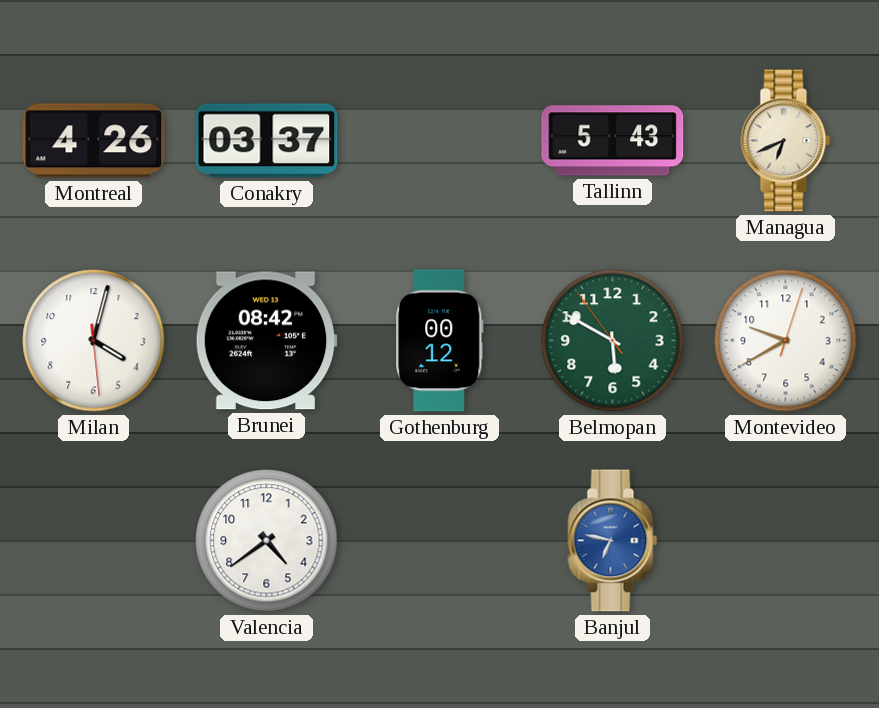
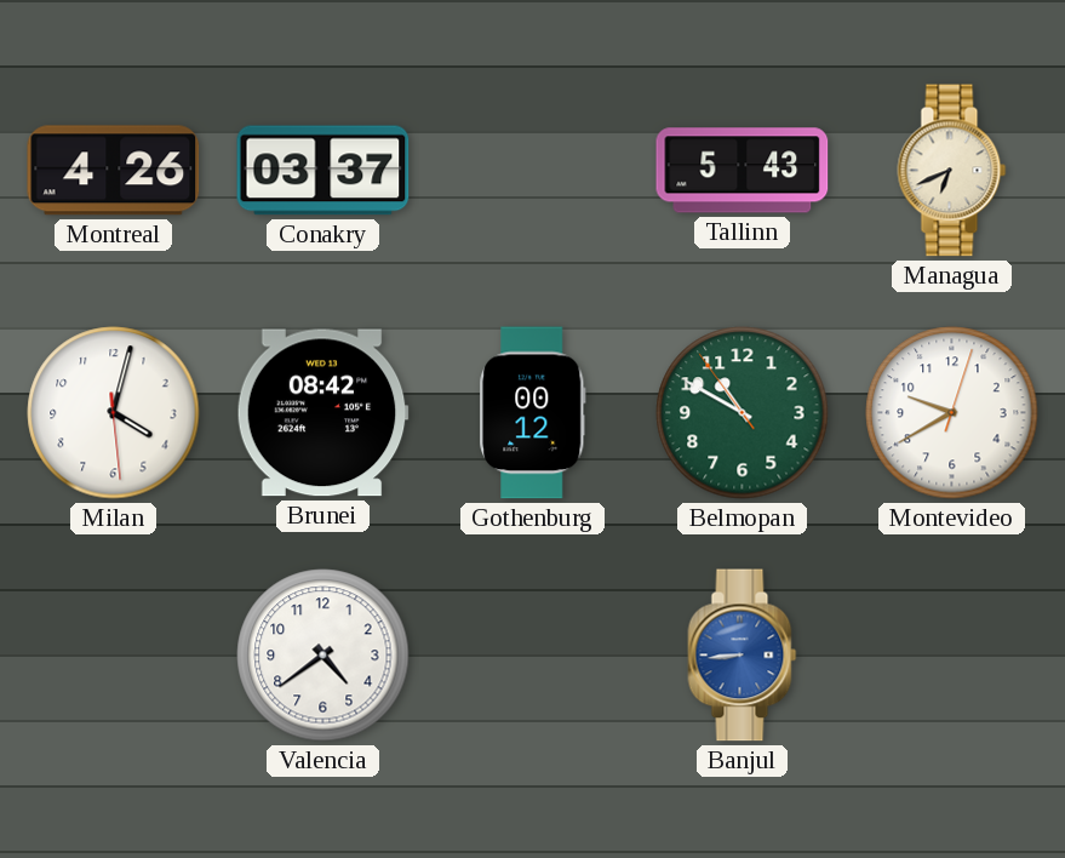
Belmopan: 5:49 -> 10:49
Banjul: 6:47 -> 8:44
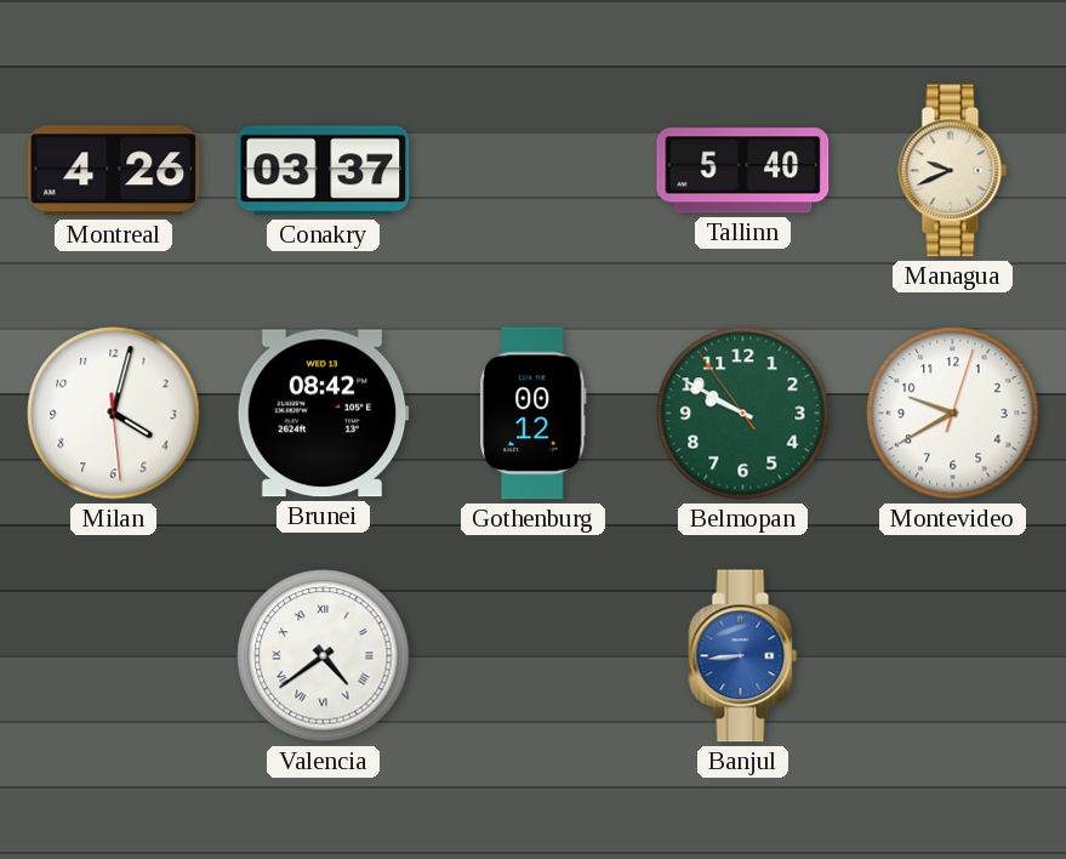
Tallinn: 5:43 -> 5:40
Managua: 6:41 -> 9:41
Belmopan: 10:49 -> 9:49
Valencia numerals: Arabic -> Roman
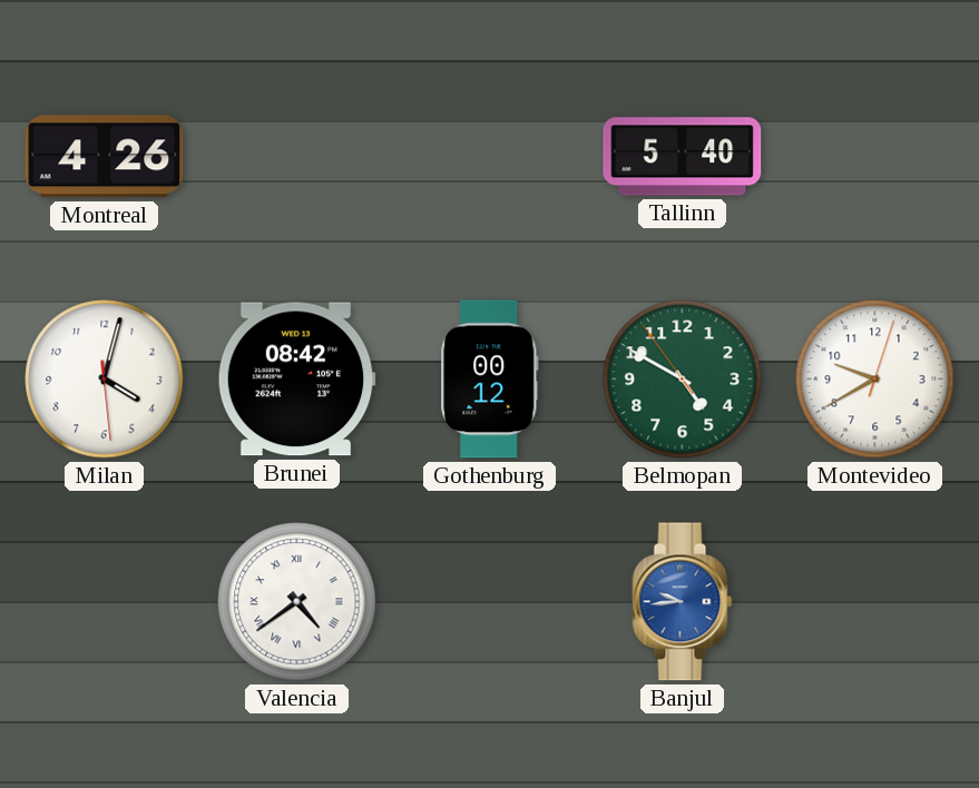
Conakry: 03:37 -> none
Managua: 9:41 -> none
Belmopan: 9:49 -> 4:49
Banjul: 8:44 -> 9:44
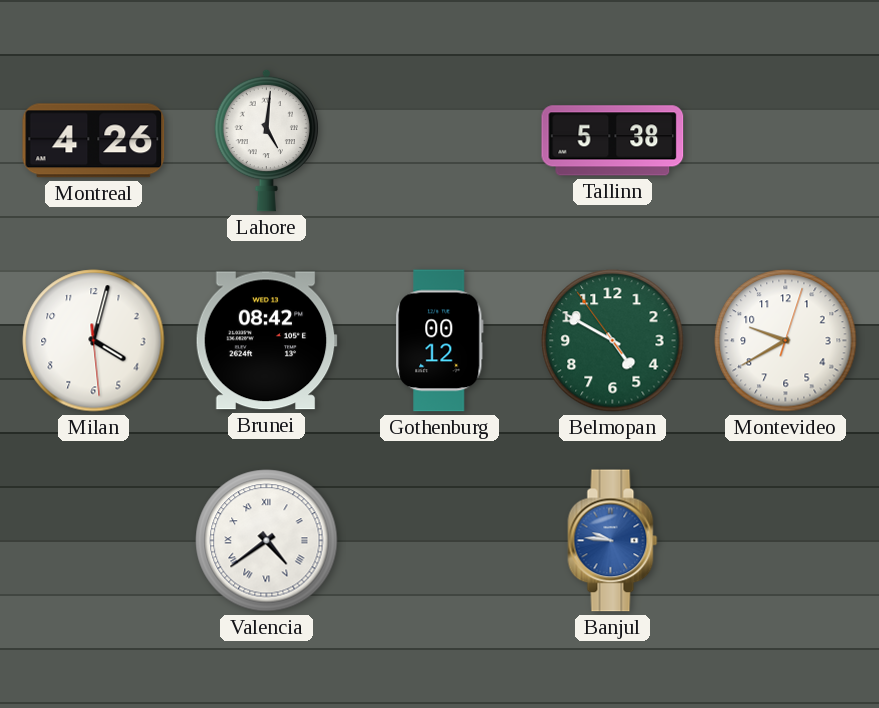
Lahore: none -> 5:01
Tallinn: 5:40 -> 5:38
Banjul: 9:44 -> 9:46
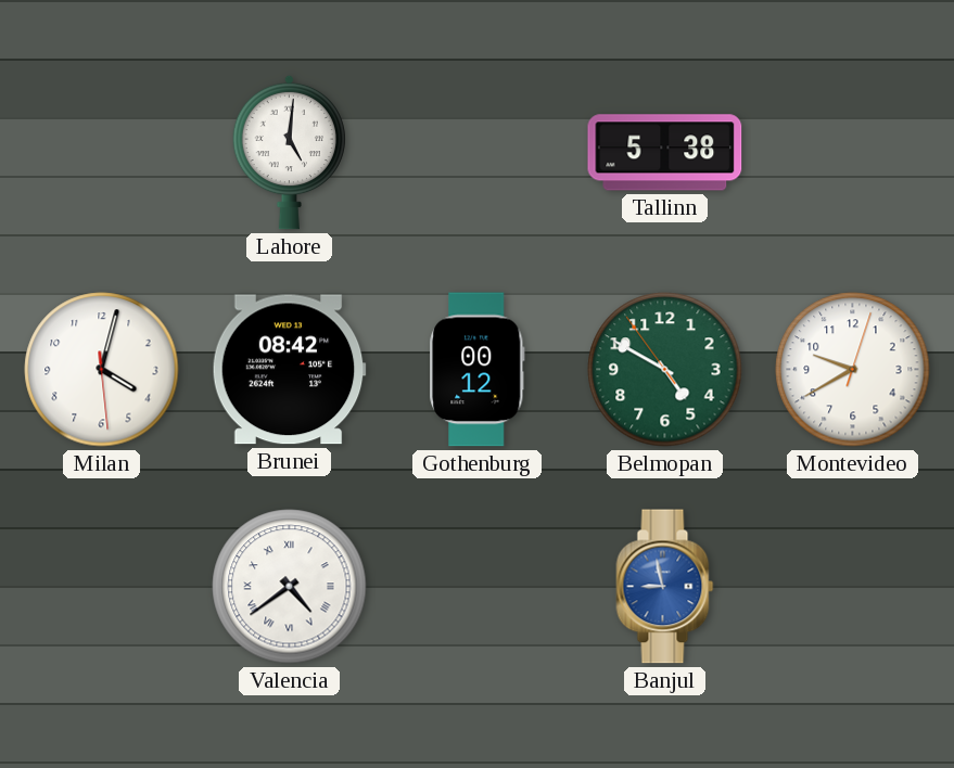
Montreal: 4:26 -> none
Banjul: 9:46 -> 8:58
